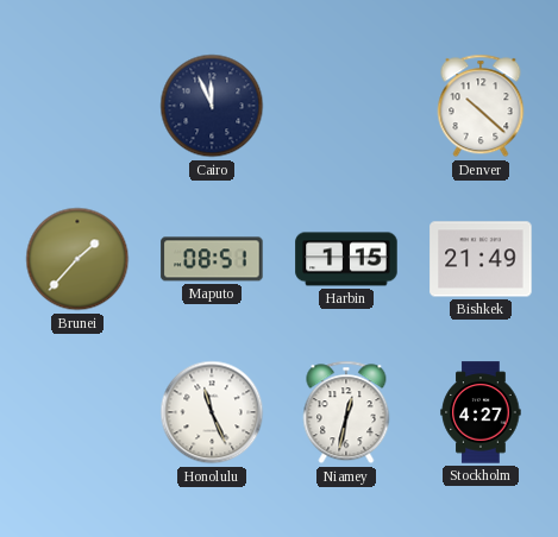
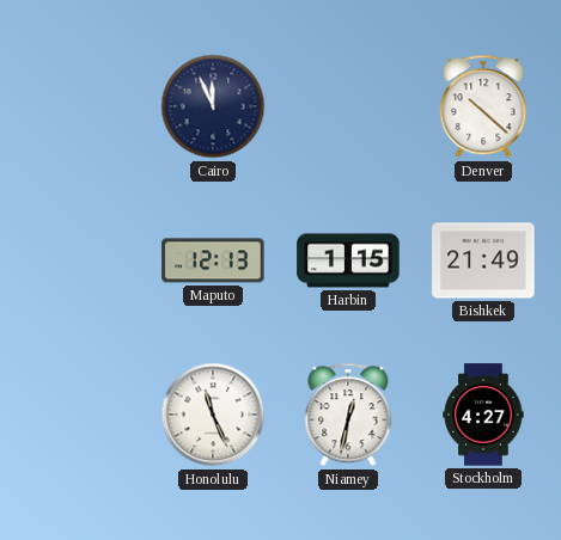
Brunei: 1:37 -> none
Maputo: 08:51 -> 12:13
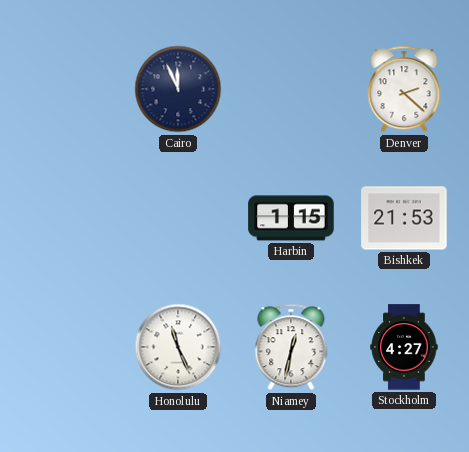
Denver: 10:22 -> 2:22
Maputo: 12:13 -> none
Bishkek: 21:49 -> 21:53
